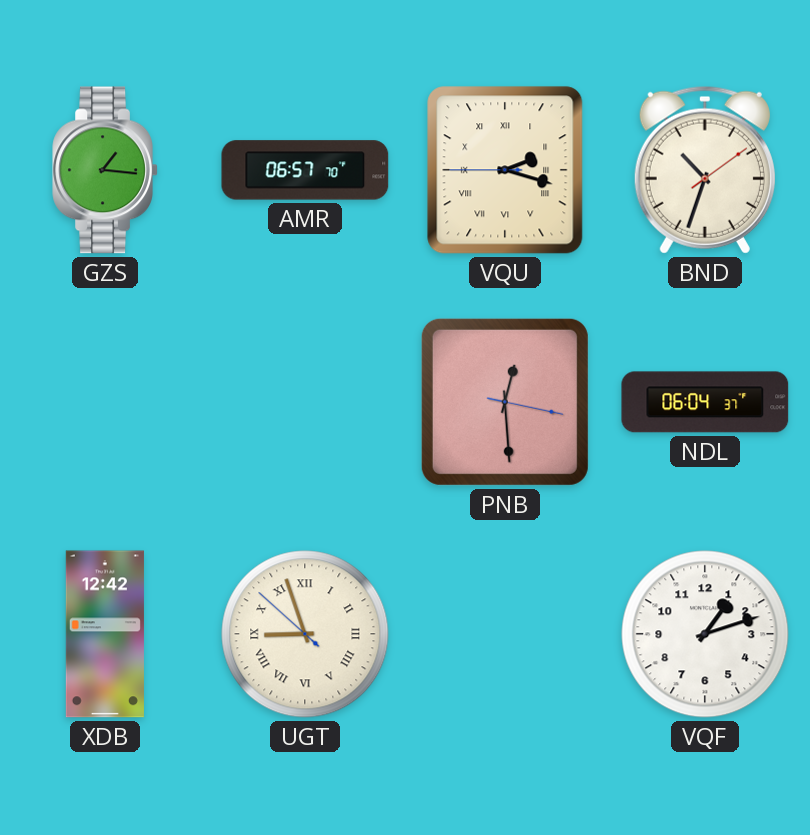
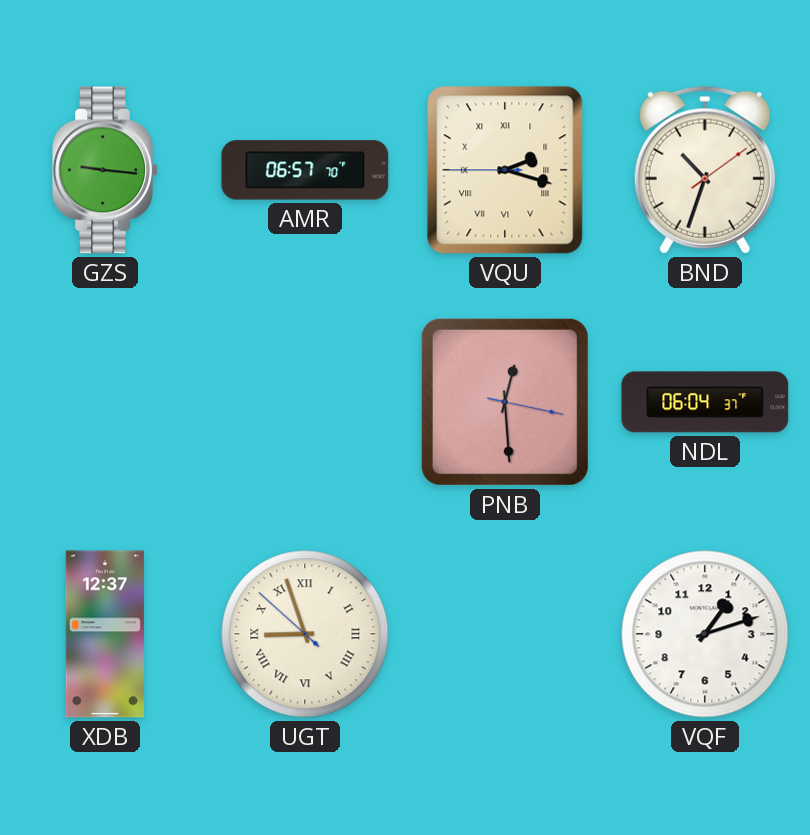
GZS: 1:16 -> 9:16
XDB: 12:42 -> 12:37
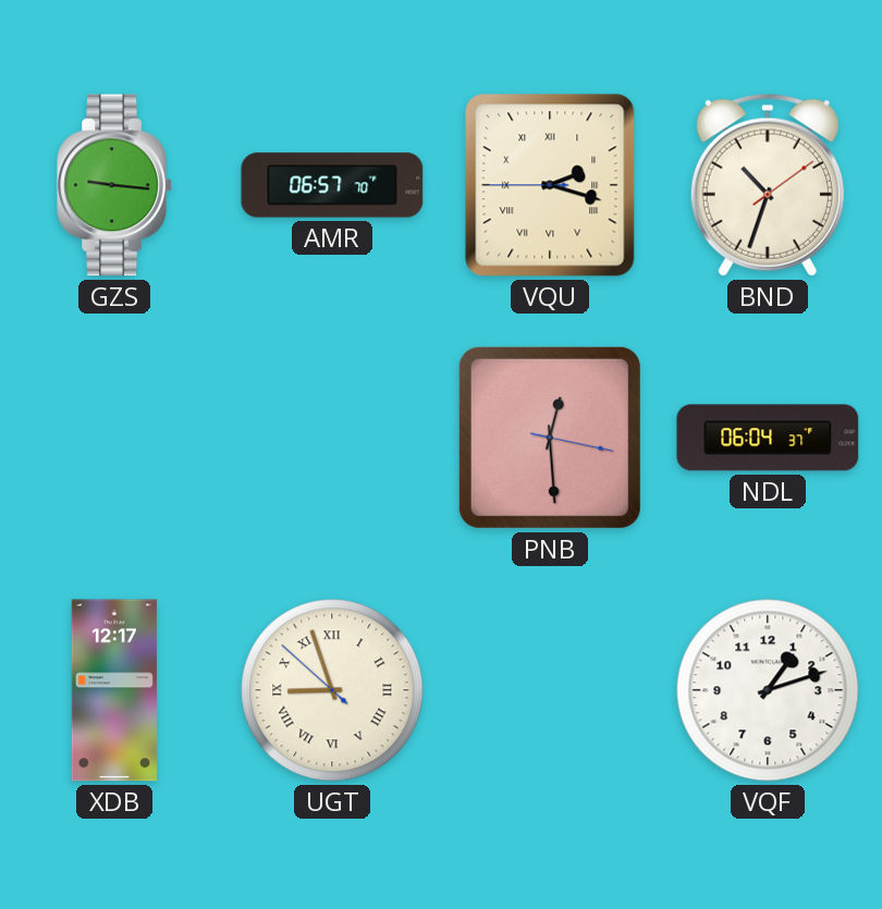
XDB: 12:37 -> 12:17
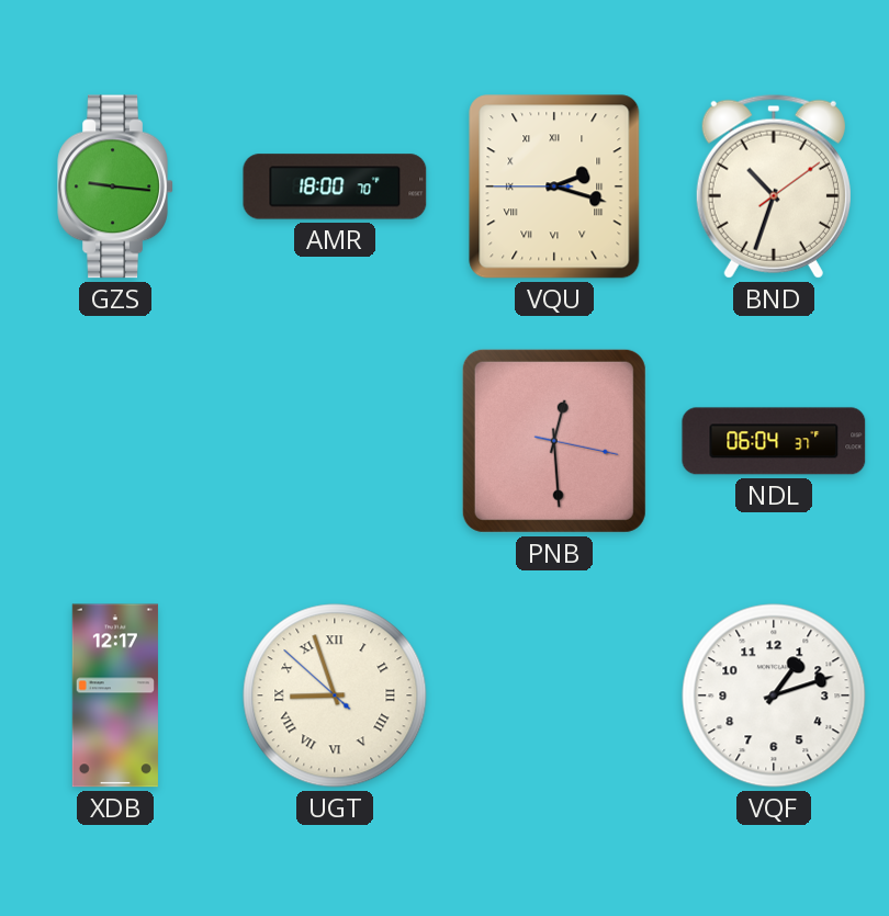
AMR: 06:57 -> 18:00
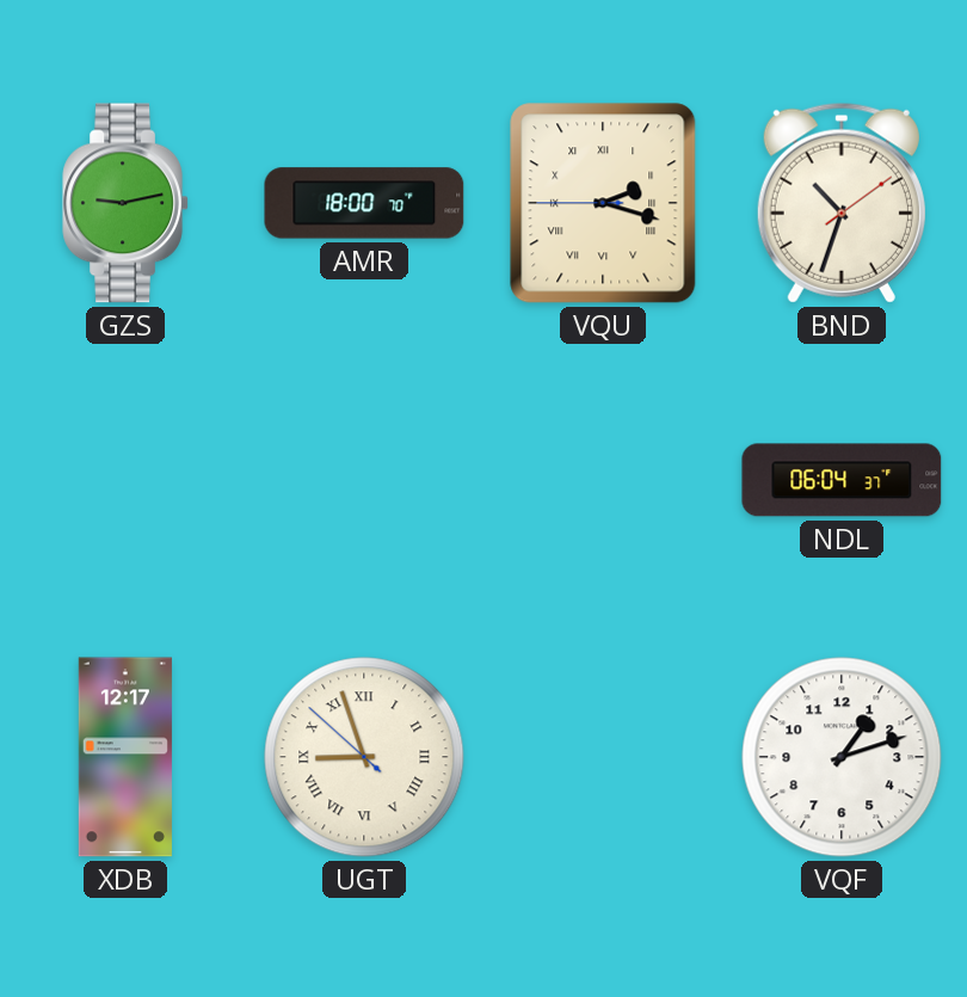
GZS: 9:16 -> 9:13
PNB: 12:29 -> none
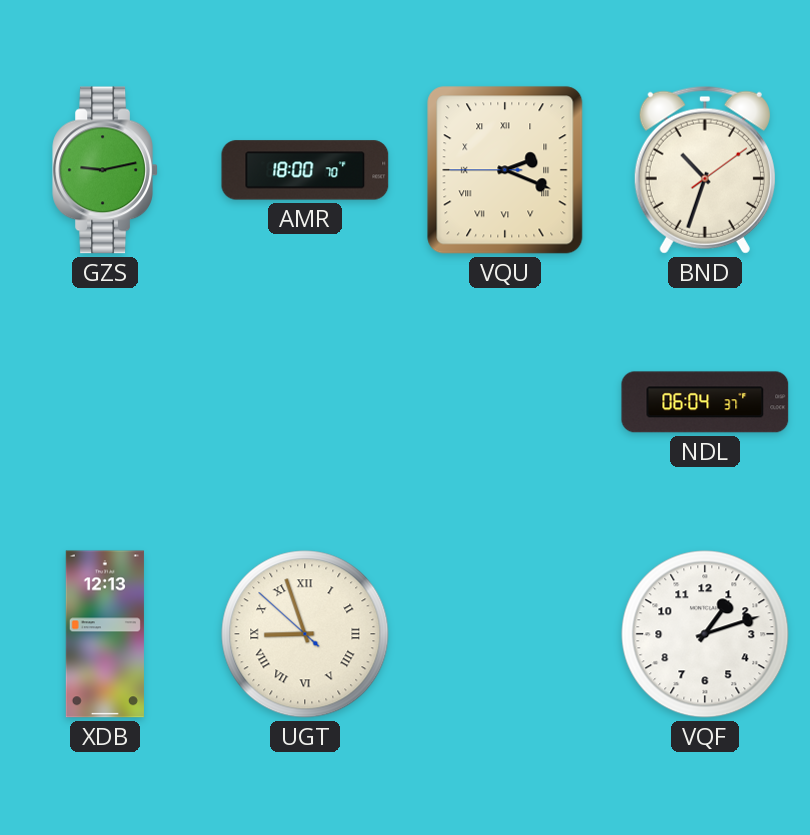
VQU: 2:17 -> 2:18
XDB: 12:17 -> 12:13
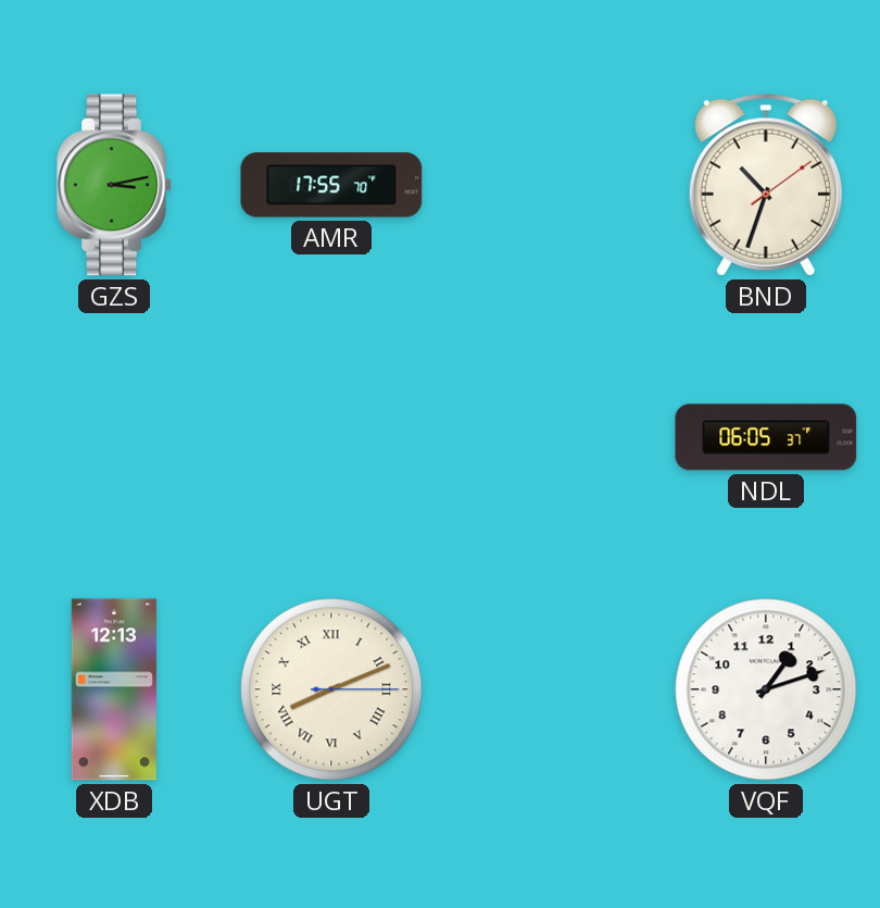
GZS: 9:13 -> 3:13
AMR: 18:00 -> 17:55
VQU: 2:18 -> none
NDL: 06:04 -> 06:05
UGT: 8:56 -> 8:11
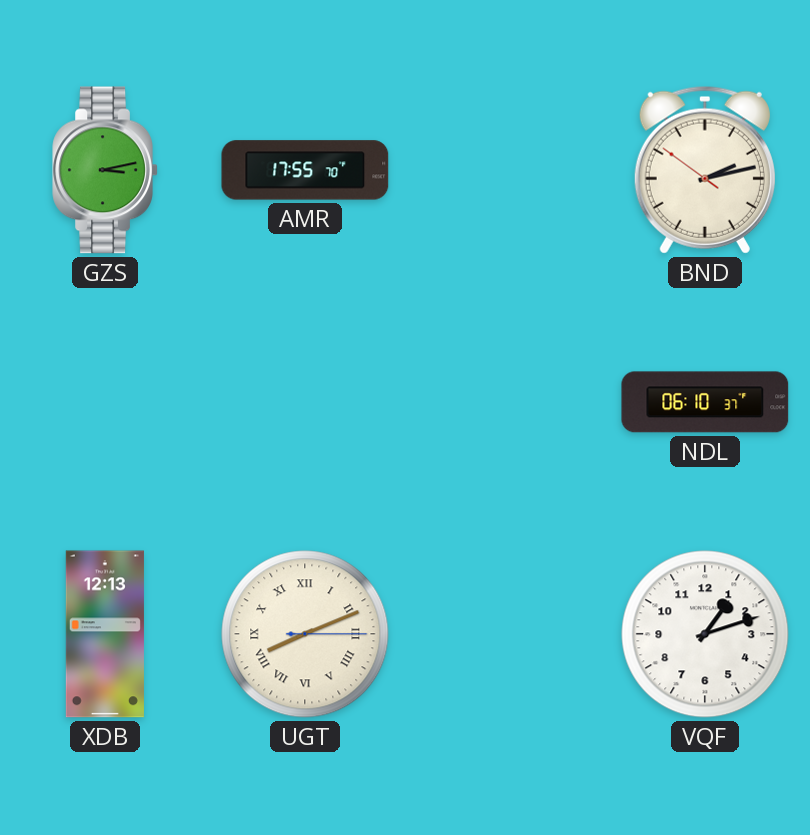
BND: 10:33 -> 2:12
NDL: 06:05 -> 06:10
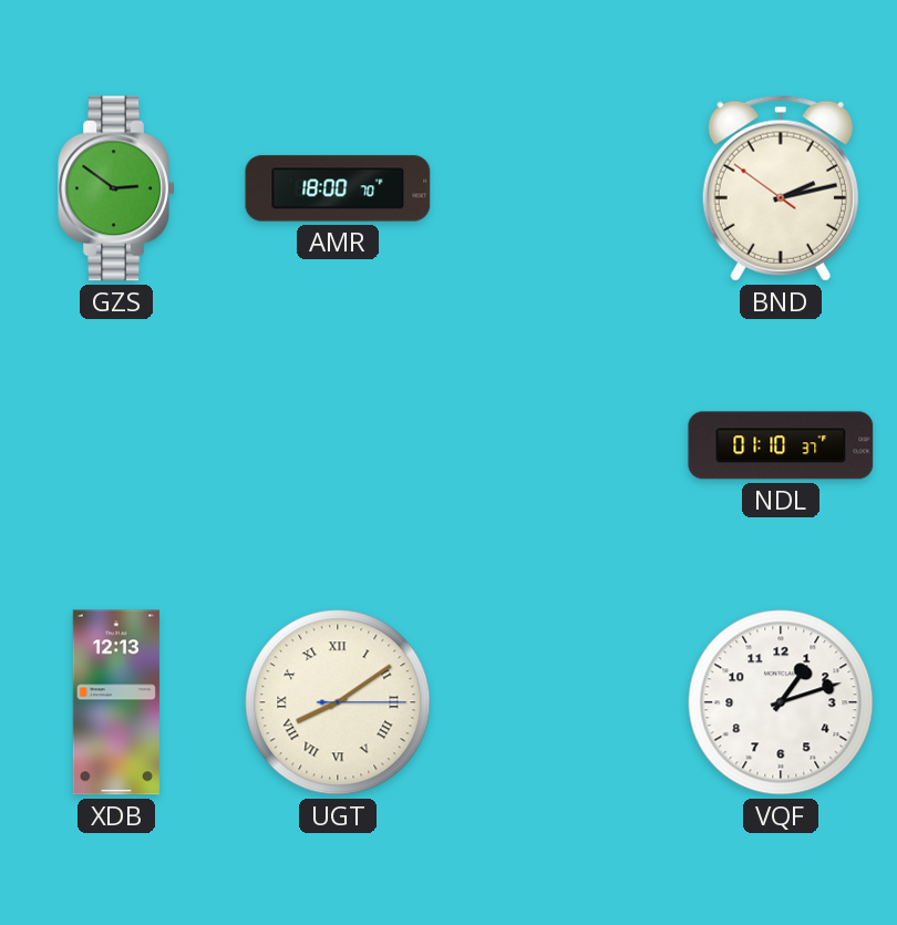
GZS: 3:13 -> 2:51
AMR: 17:55 -> 18:00
NDL: 06:10 -> 01:10
UGT: 8:11 -> 8:09
